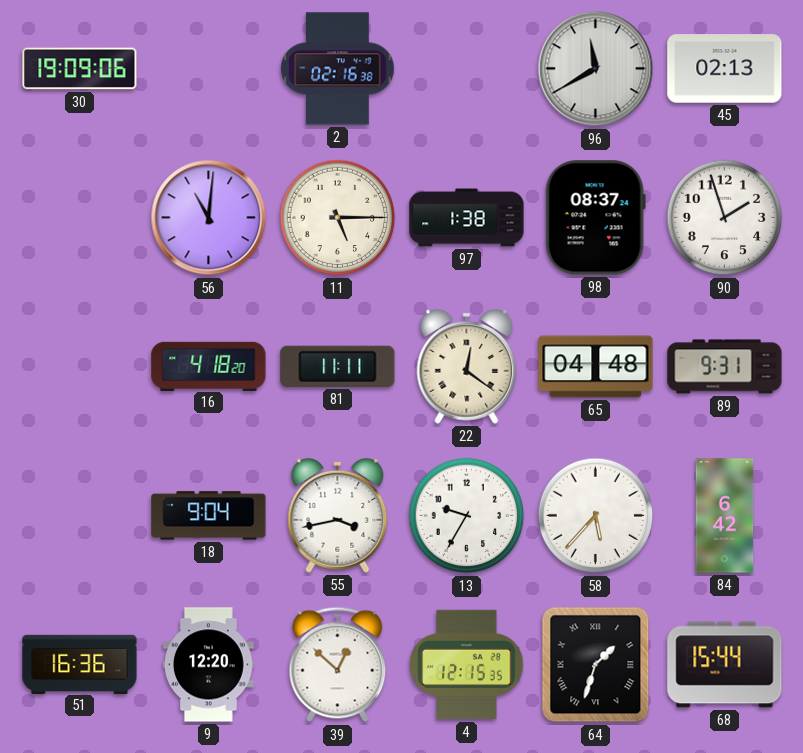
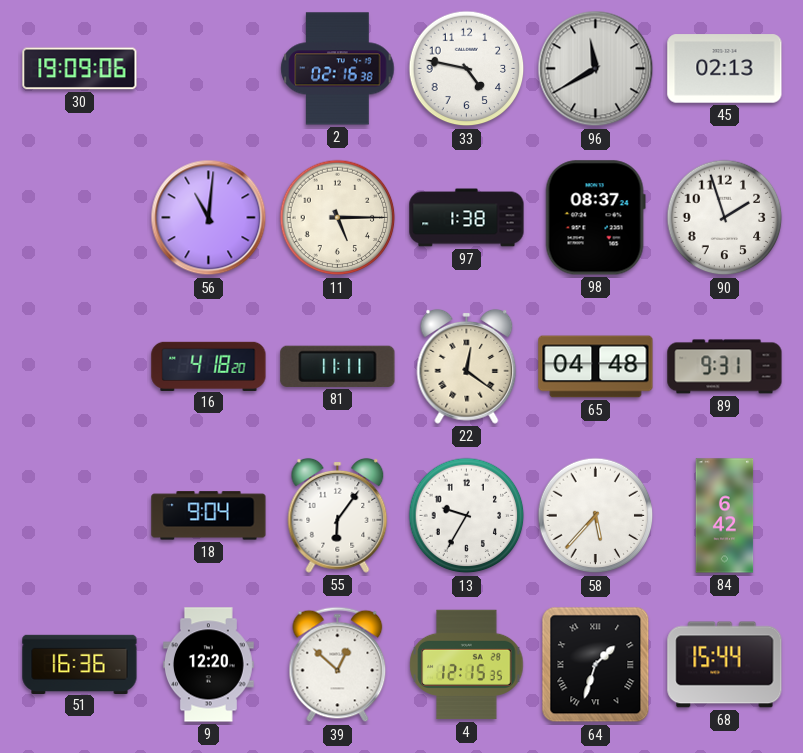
33: none -> 4:47
55: 3:43 -> 6:06
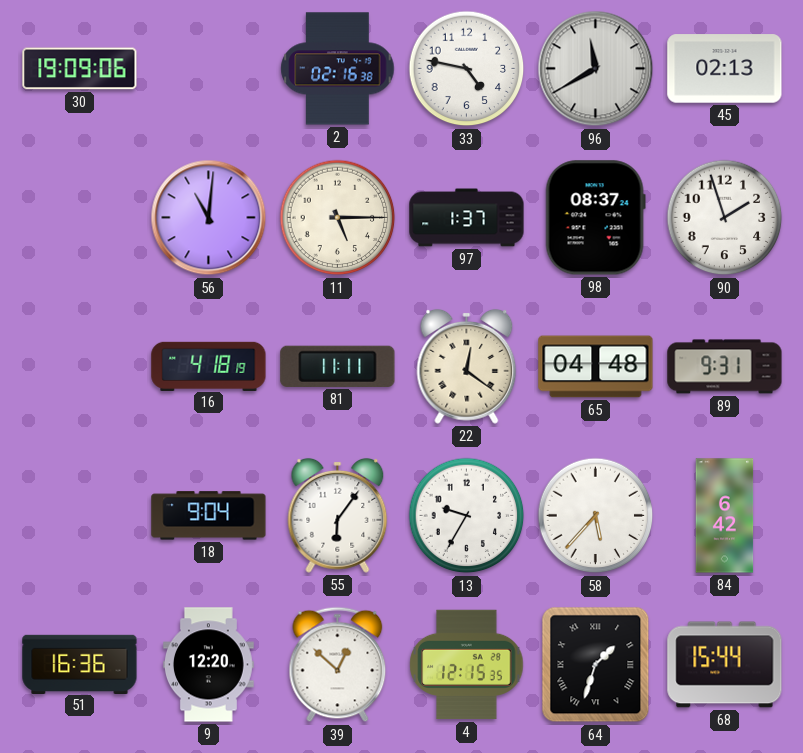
97: 1:38 -> 1:37
16: 4:18:20 -> 4:18:19
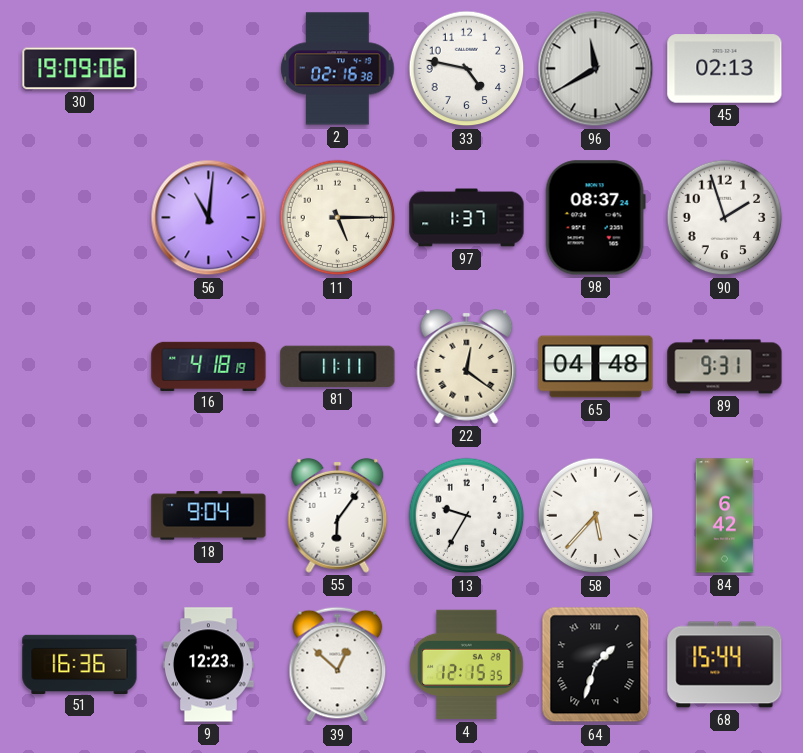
9: 12:20 -> 12:23
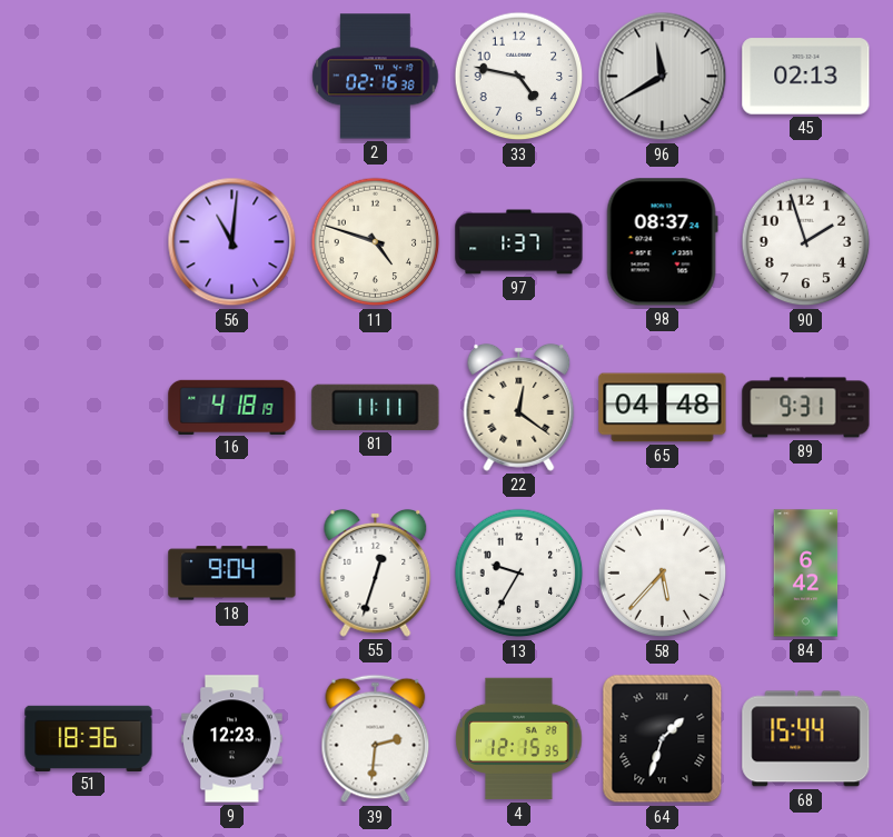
30: 19:09 -> none
11: 5:15 -> 4:48
55: 6:06 -> 12:33
51: 16:36 -> 18:36
39: 12:52 -> 2:31
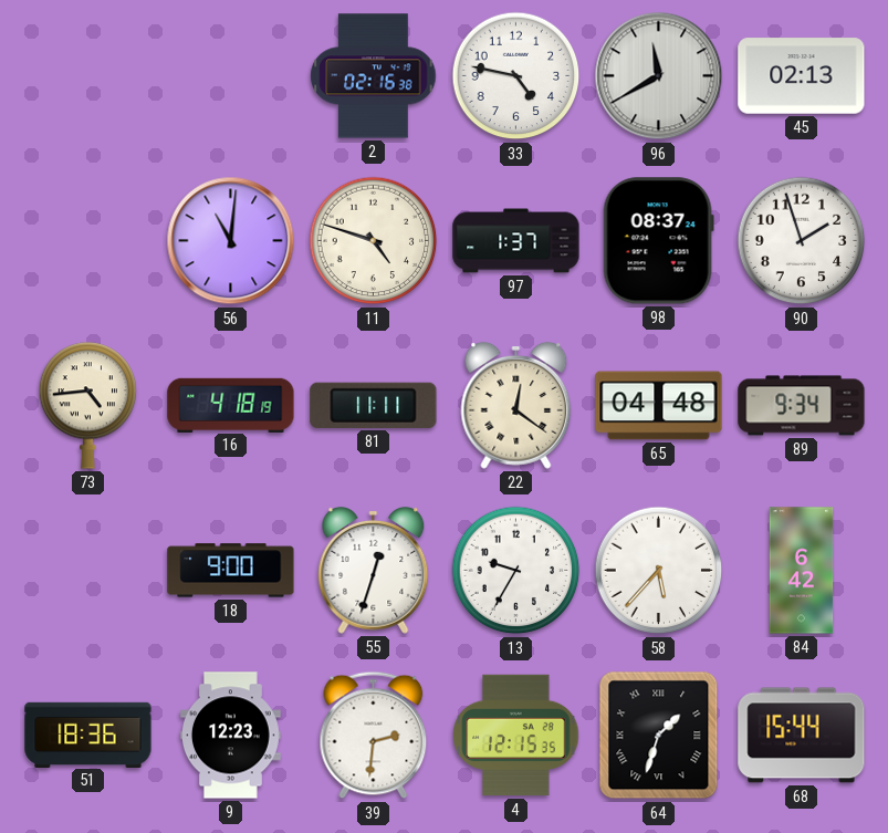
73: none -> 4:44
89: 9:31 -> 9:34
18: 9:04 -> 9:00
